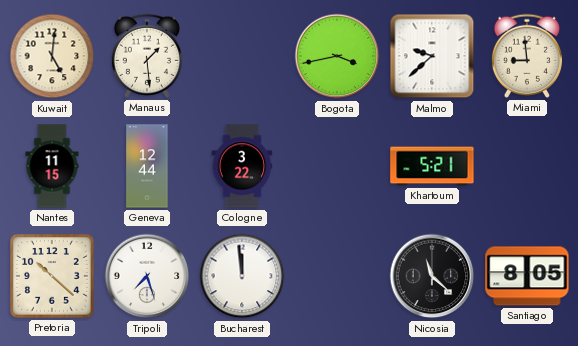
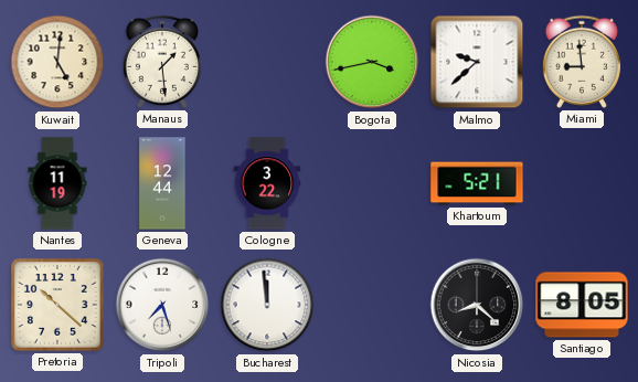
Nantes: 11:15 -> 11:19
Nicosia: 11:22 -> 8:22
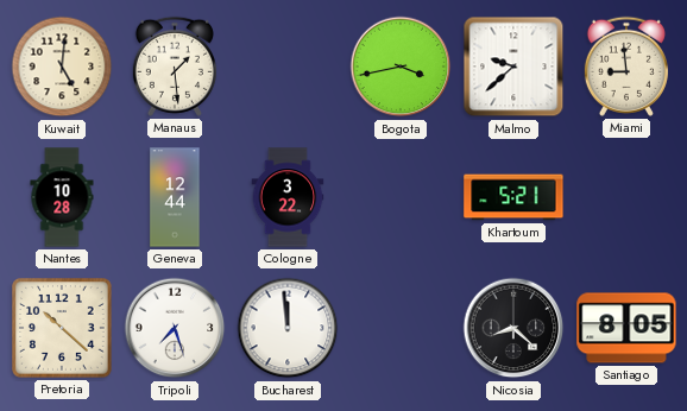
Nantes: 11:19 -> 10:28
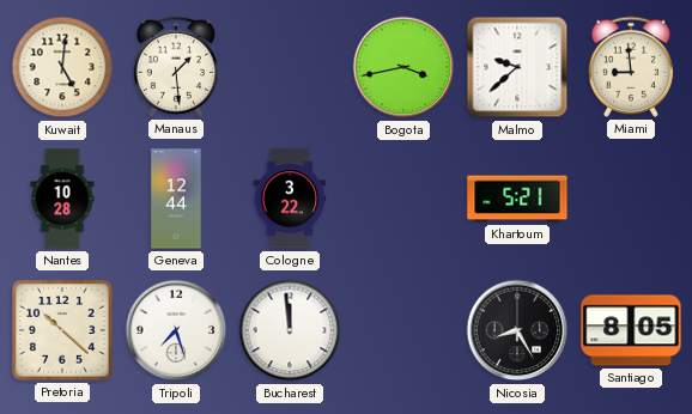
Nicosia: 8:22 -> 8:25
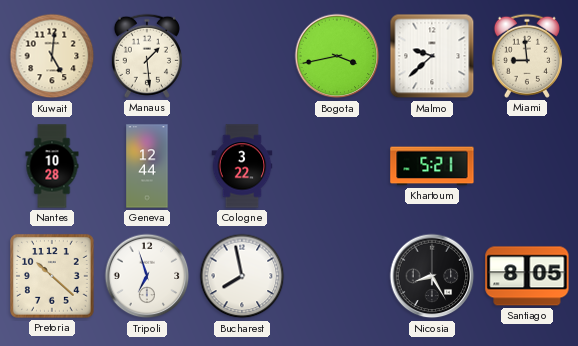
Tripoli: 7:27 -> 6:57
Bucharest: 11:59 -> 7:58
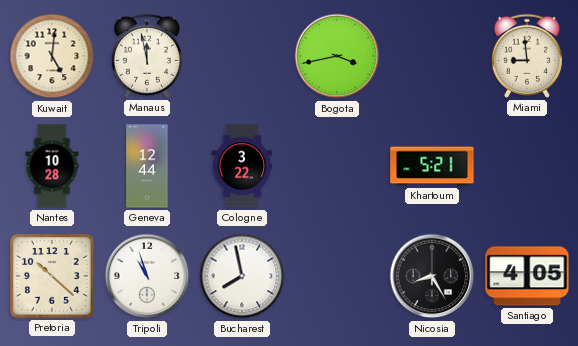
Manaus: 1:29 -> 11:58
Malmo: 9:38 -> none
Tripoli: 6:57 -> 10:57
Santiago: 8:05 -> 4:05
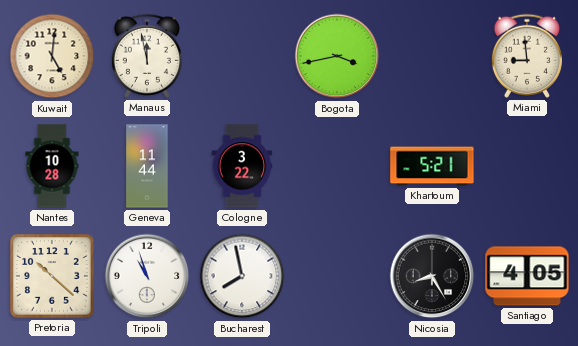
Geneva: 12:44 -> 11:44
